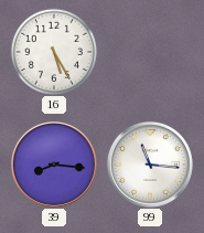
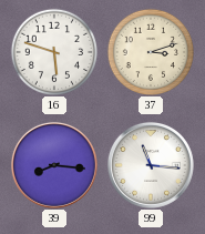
16: 5:25 -> 5:48
37: none -> 3:12
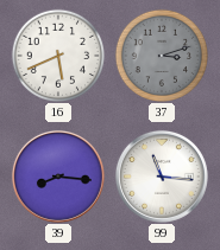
16: 5:48 -> 5:41
37 dial: cream -> grey
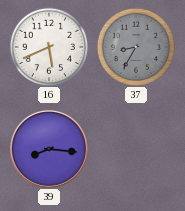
37: 3:12 -> 8:35
99: 11:16 -> none
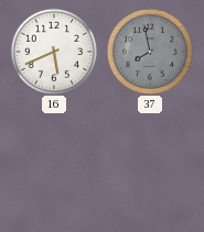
37: 8:35 -> 7:58
39: 8:16 -> none
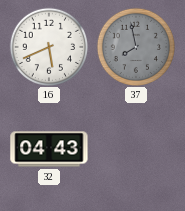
32: none -> 04:43
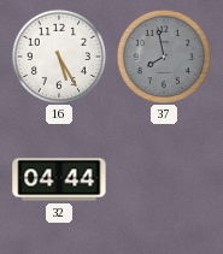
16: 5:41 -> 5:25
32: 04:43 -> 04:44
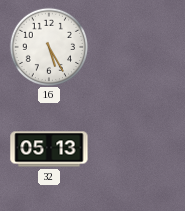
37: 7:58 -> none
32: 04:44 -> 05:13
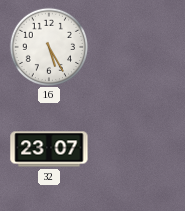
32: 05:13 -> 23:07
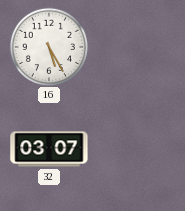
32: 23:07 -> 03:07
